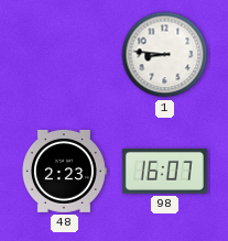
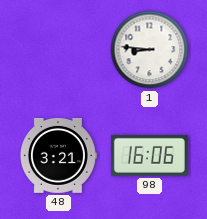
48: 2:23 -> 3:21
98: 16:07 -> 16:06
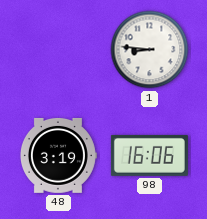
48: 3:21 -> 3:19
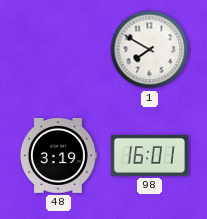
1: 8:46 -> 7:50
98: 16:06 -> 16:01
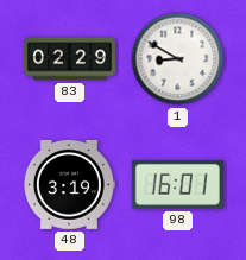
83: none -> 02:29
1: 7:50 -> 8:50
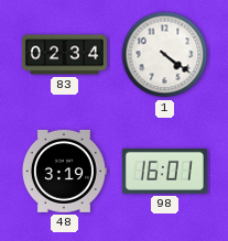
83: 02:29 -> 02:34
1: 8:50 -> 4:21
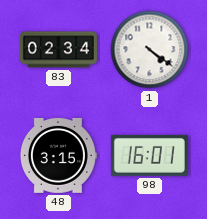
48: 3:19 -> 3:15
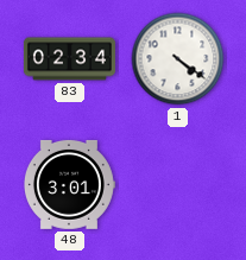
48: 3:15 -> 3:01
98: 16:01 -> none
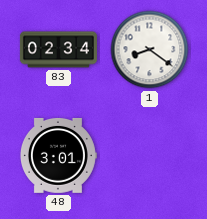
1: 4:21 -> 8:21
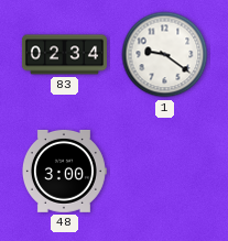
1: 8:21 -> 9:21
48: 3:01 -> 3:00
